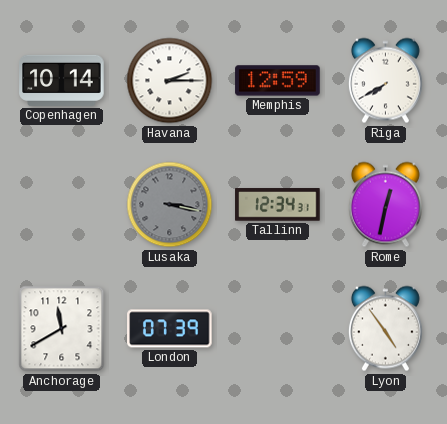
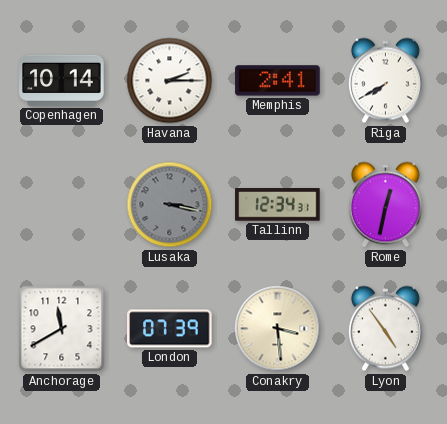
Memphis: 12:59 -> 2:41
Conakry: none -> 3:29
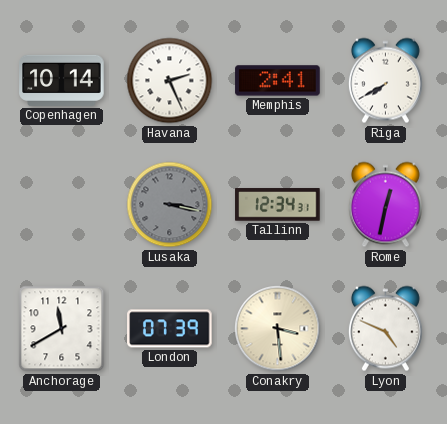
Havana: 2:15 -> 2:26
Lyon: 4:54 -> 4:49
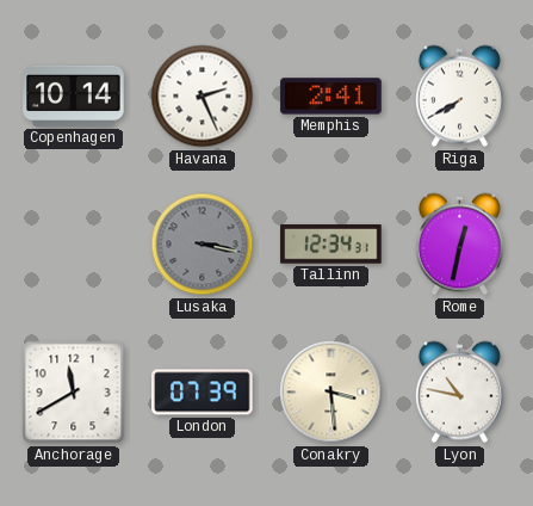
Lyon: 4:49 -> 10:47
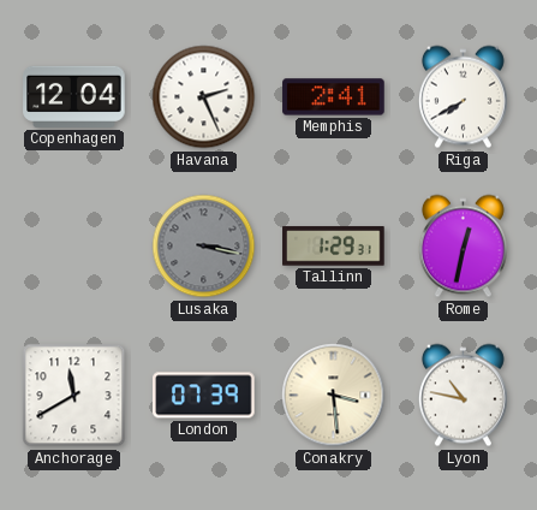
Copenhagen: 10:14 -> 12:04
Tallinn: 12:34 -> 1:29
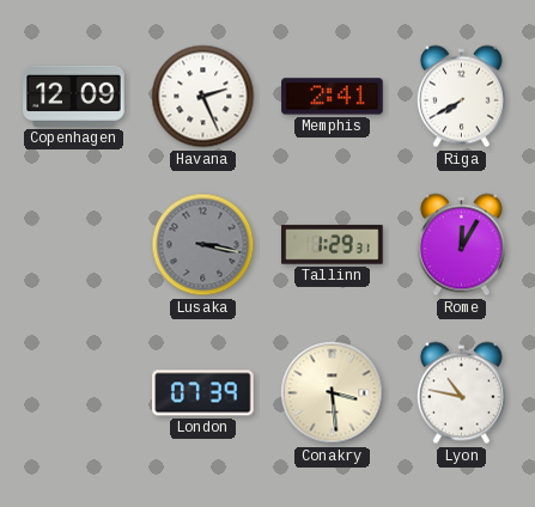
Copenhagen: 12:04 -> 12:09
Rome: 12:32 -> 12:05
Anchorage: 11:40 -> none
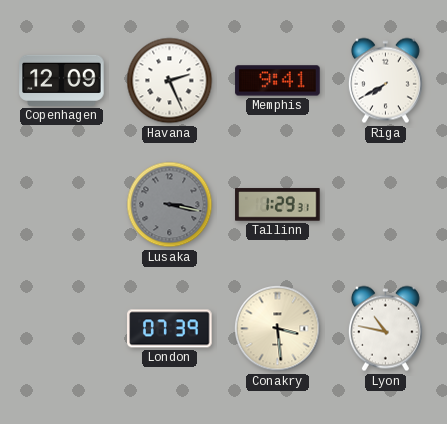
Memphis: 2:41 -> 9:41
Rome: 12:05 -> none
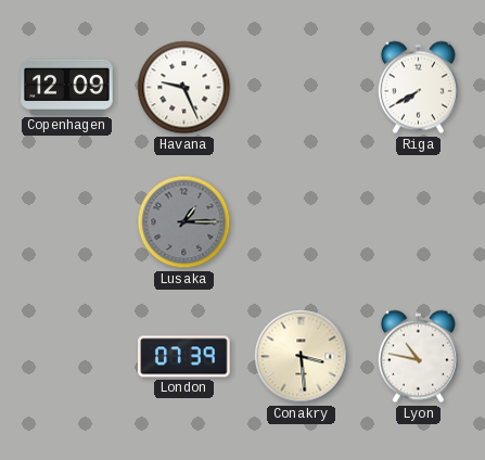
Havana: 2:26 -> 9:26
Memphis: 9:41 -> none
Lusaka: 3:17 -> 1:15
Tallinn: 1:29 -> none
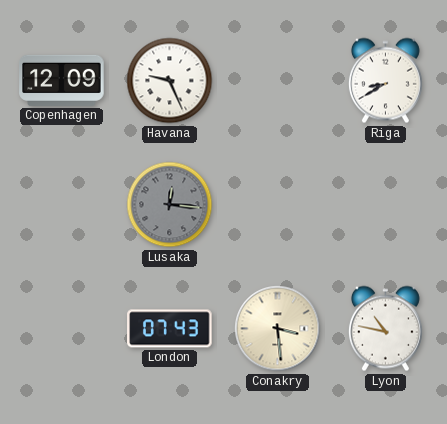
Riga: 7:40 -> 8:40
Lusaka: 1:15 -> 12:16
London: 07:39 -> 07:43
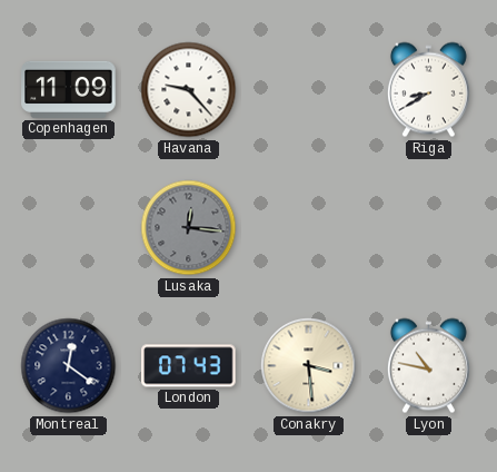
Copenhagen: 12:09 -> 11:09
Havana: 9:26 -> 9:23
Montreal: none -> 12:21
